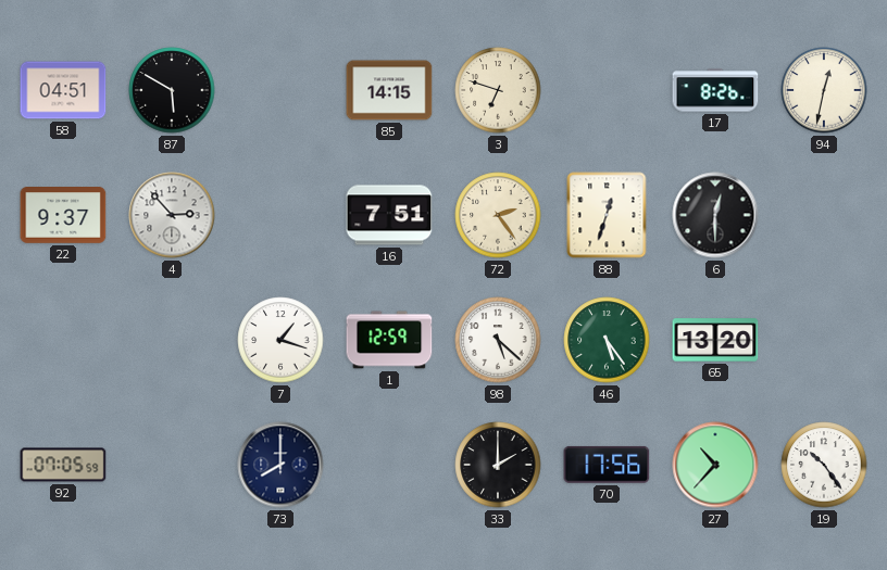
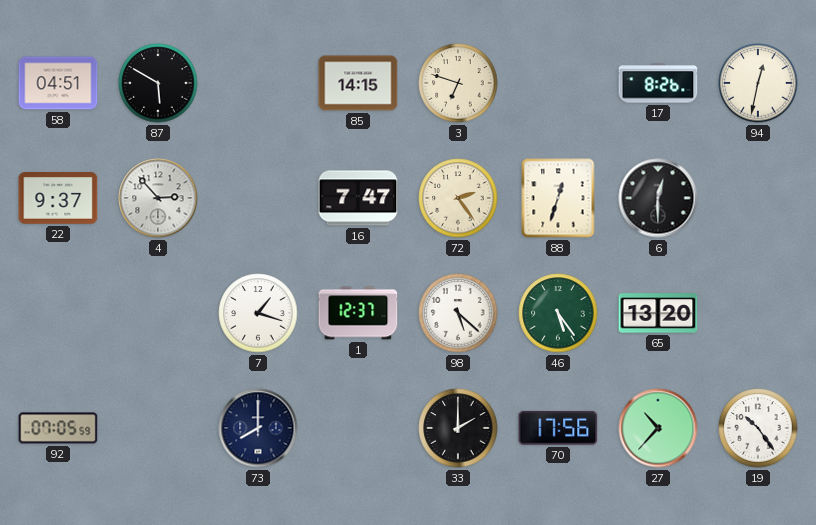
16: 7:51 -> 7:47
1: 12:59 -> 12:37
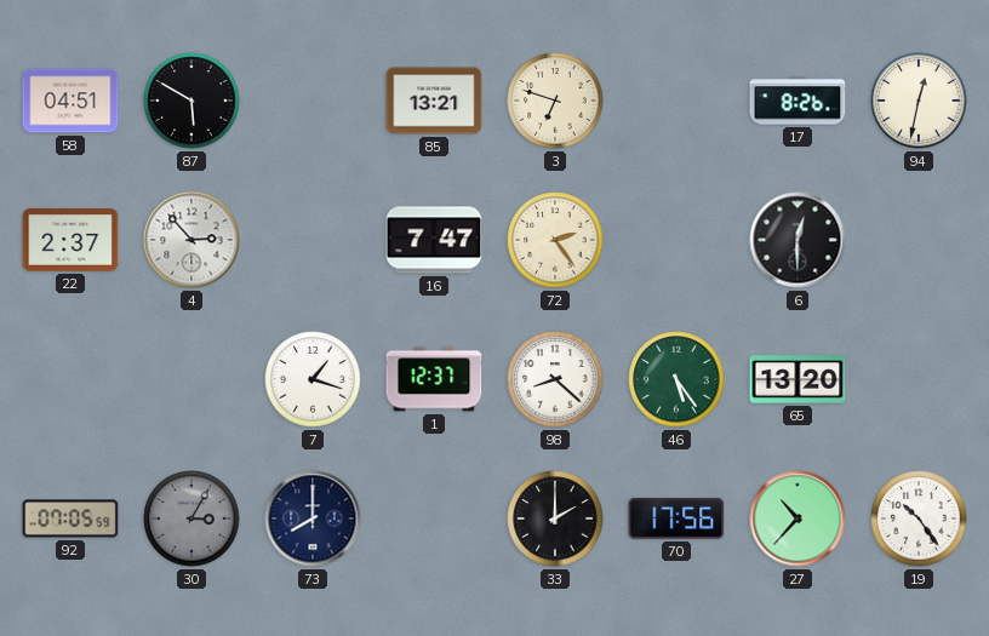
85: 14:15 -> 13:21
22: 9:37 -> 2:37
88: 12:33 -> none
98: 5:22 -> 8:22
30: none -> 3:05
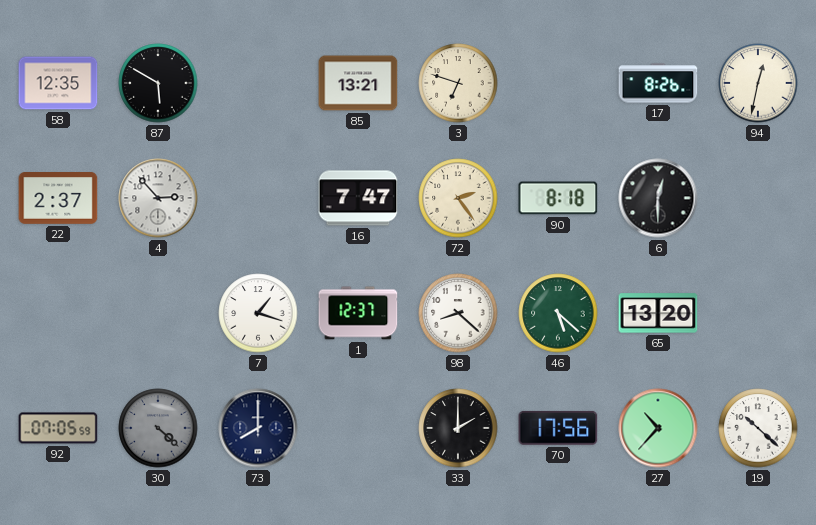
58: 04:51 -> 12:35
90: none -> 8:18
46: 5:24 -> 5:22
30: 3:05 -> 4:22
19: 10:24 -> 10:22
